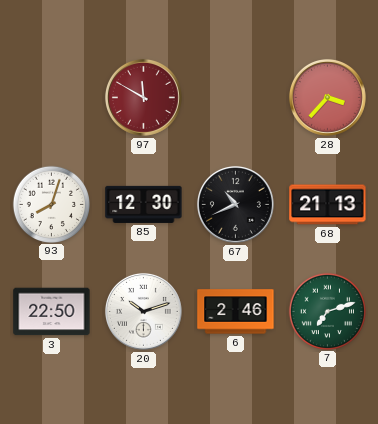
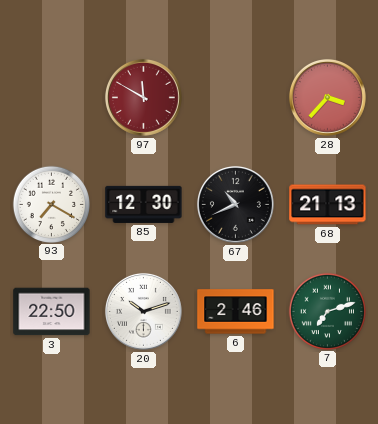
93: 8:03 -> 7:20
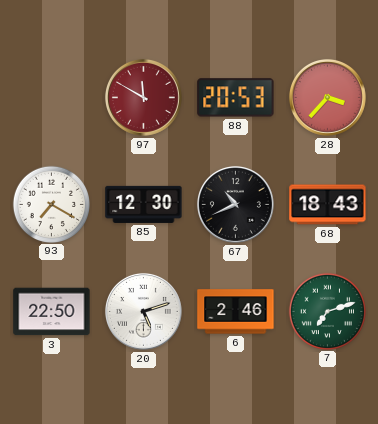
88: none -> 20:53
68: 21:13 -> 18:43
20: 10:12 -> 5:12
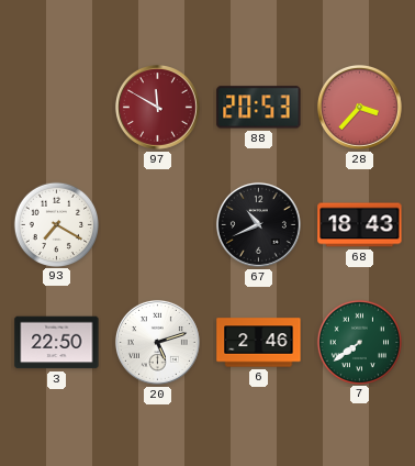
85: 12:30 -> none
7: 7:12 -> 7:39
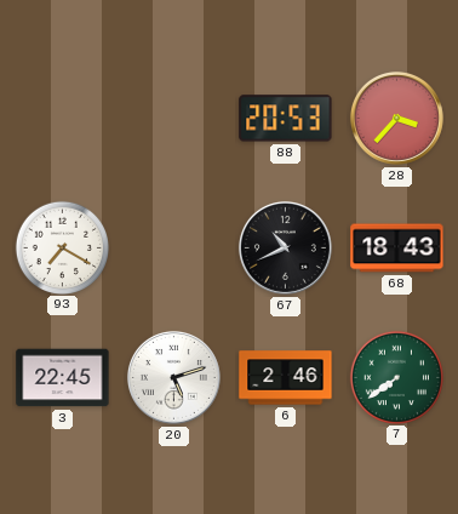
97: 11:50 -> none
3: 22:50 -> 22:45
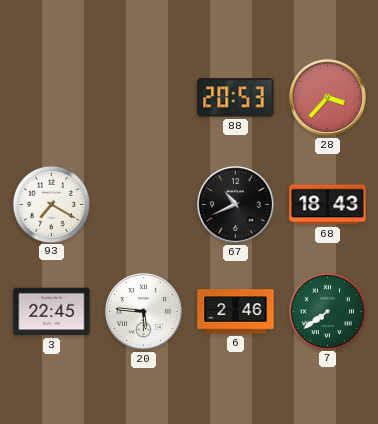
20: 5:12 -> 5:46
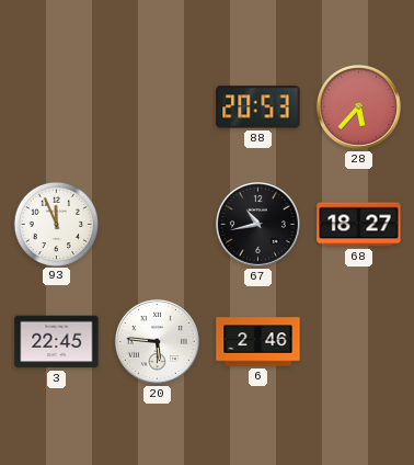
28: 3:37 -> 5:37
93: 7:20 -> 11:56
67: 10:41 -> 10:43
68: 18:43 -> 18:27
7: 7:39 -> none
